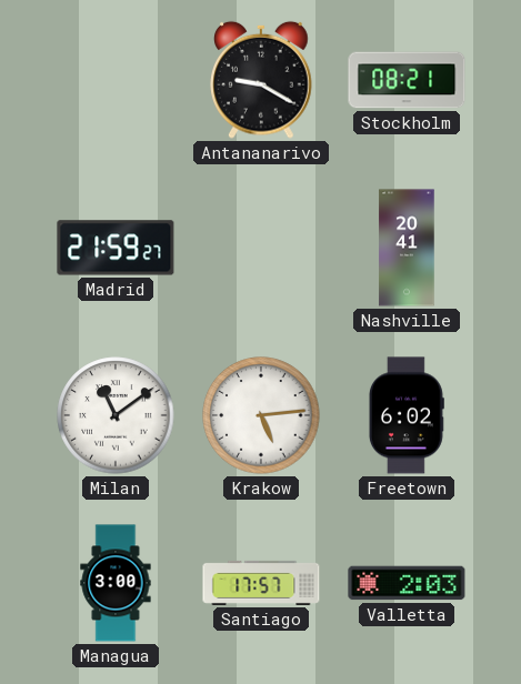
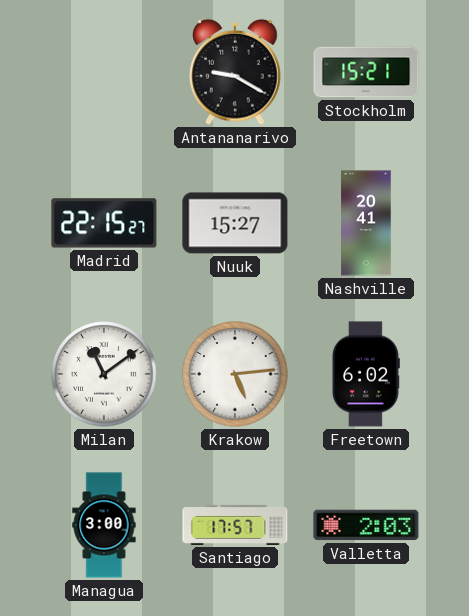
Stockholm: 08:21 -> 15:21
Madrid: 21:59 -> 22:15
Nuuk: none -> 15:27
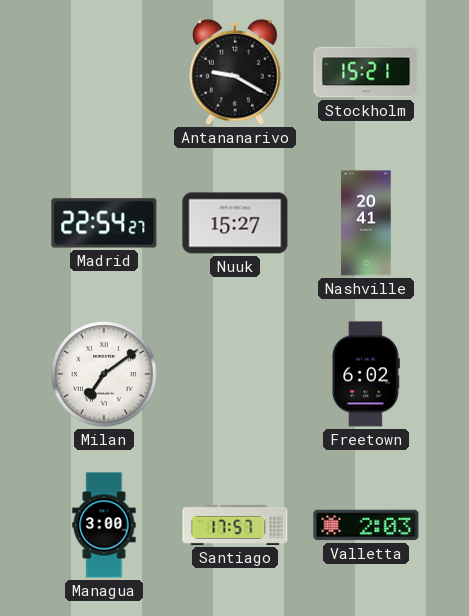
Madrid: 22:15 -> 22:54
Milan: 11:09 -> 7:09
Krakow: 5:14 -> none
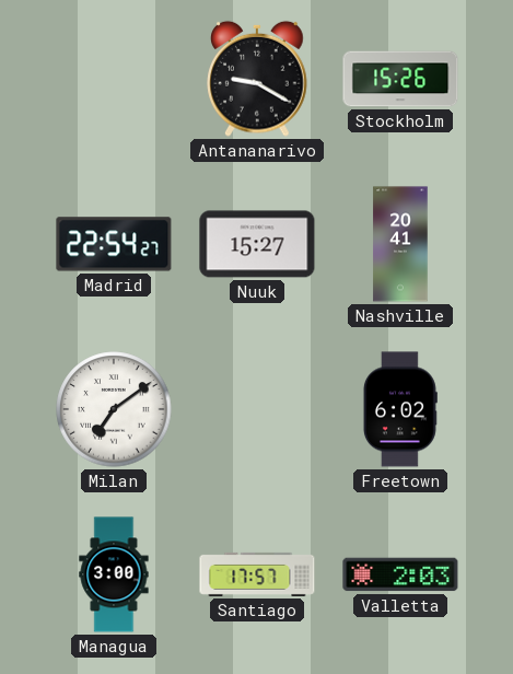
Stockholm: 15:21 -> 15:26
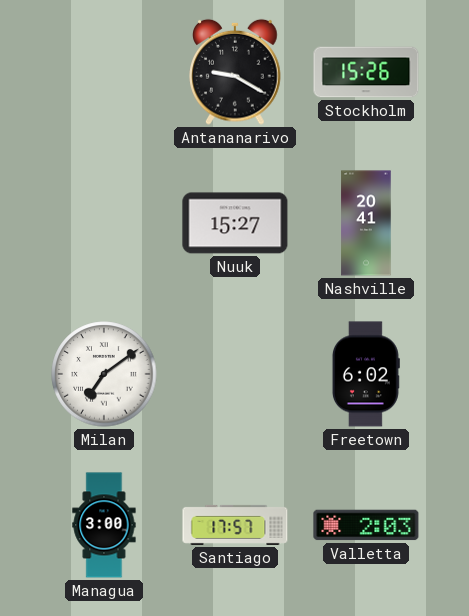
Madrid: 22:54 -> none
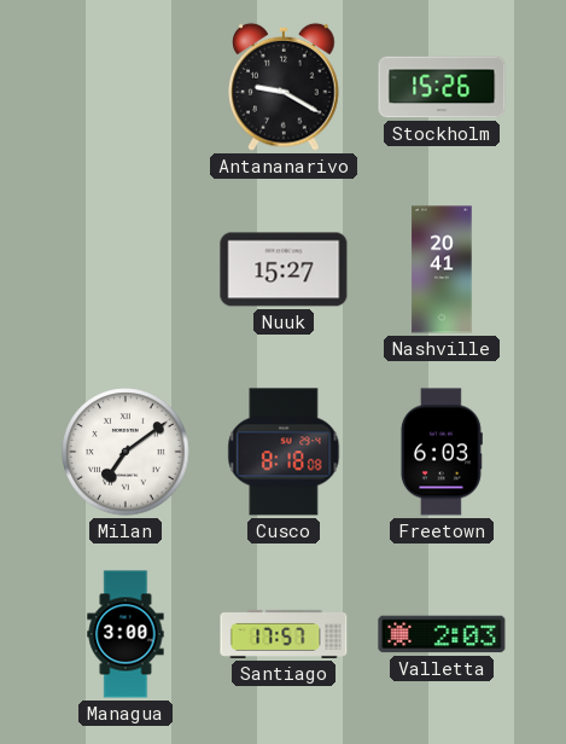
Cusco: none -> 8:18
Freetown: 6:02 -> 6:03
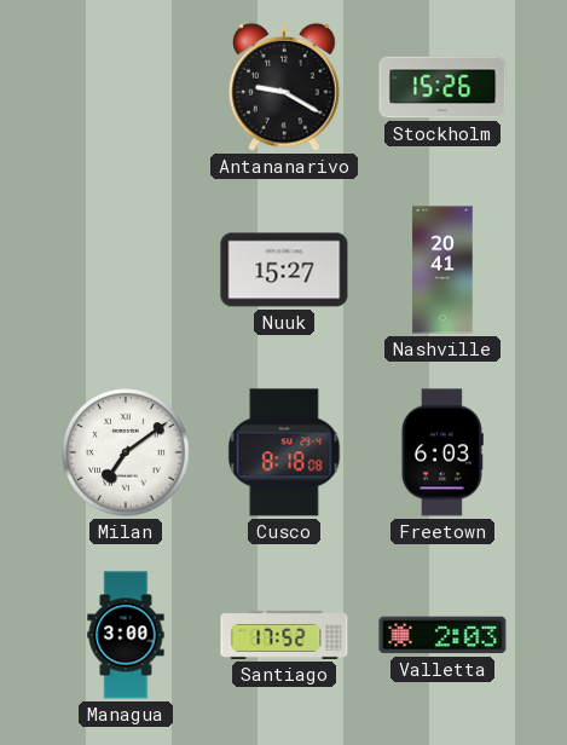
Santiago: 17:57 -> 17:52
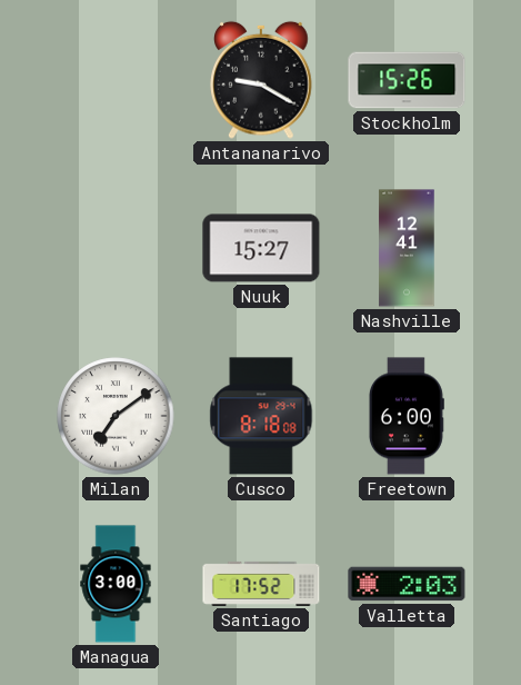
Nashville: 20:41 -> 12:41
Freetown: 6:03 -> 6:00
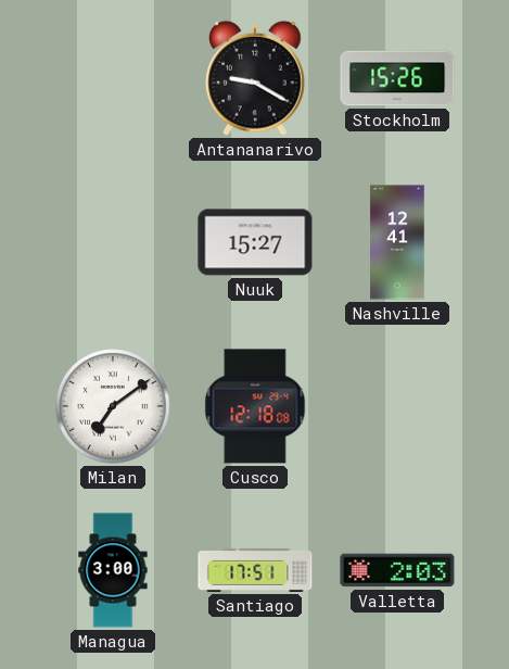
Cusco: 8:18 -> 12:18
Freetown: 6:00 -> none
Santiago: 17:52 -> 17:51
